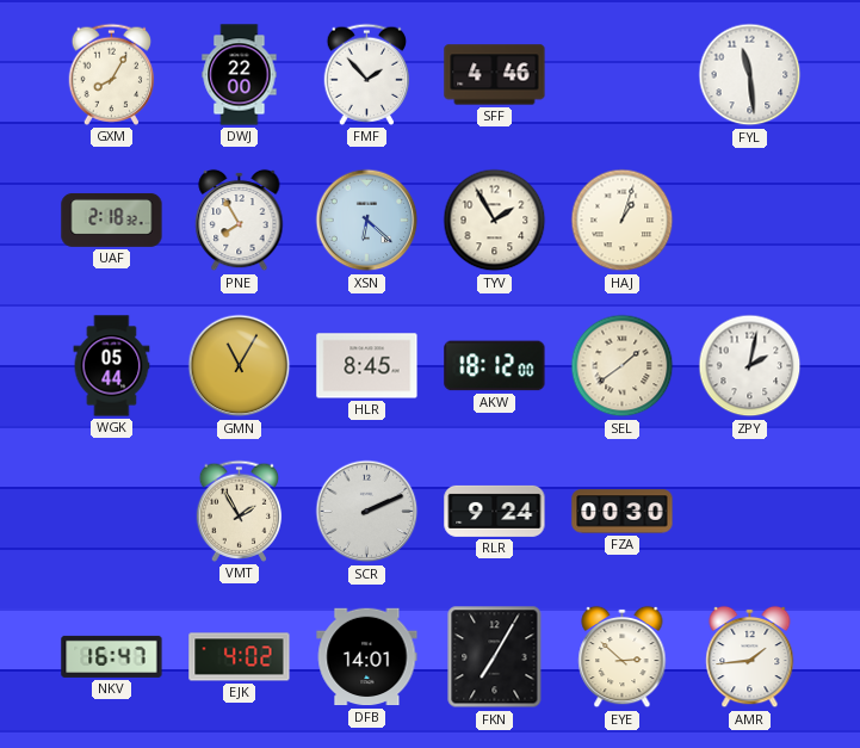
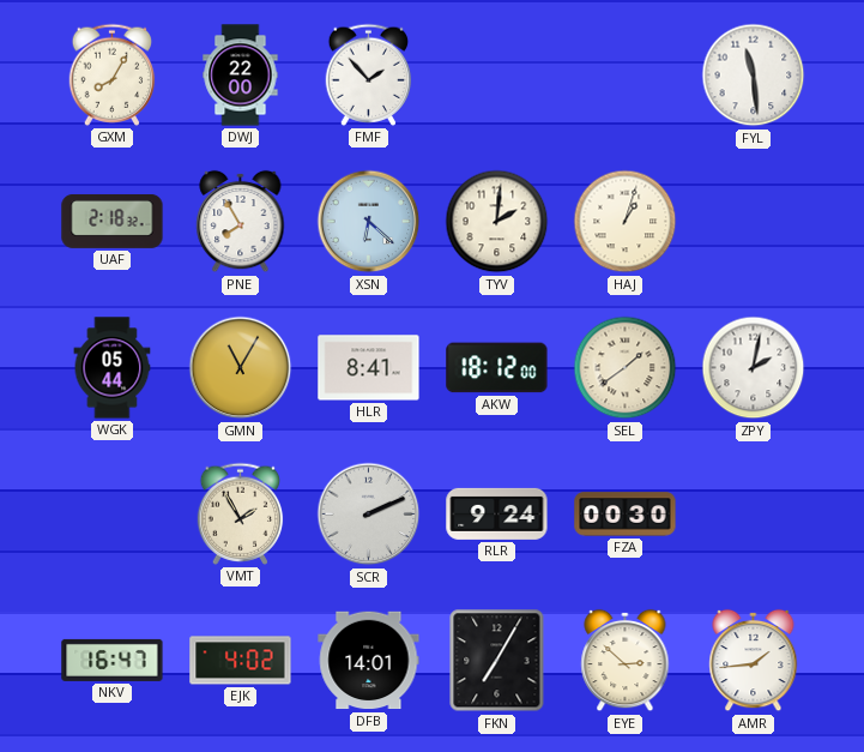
SFF: 4:46 -> none
TYV: 1:55 -> 2:01
HLR: 8:45 -> 8:41
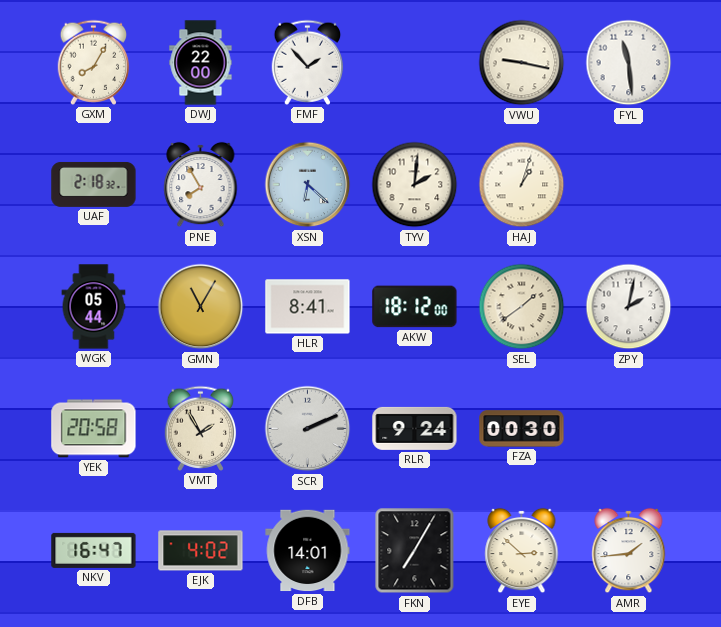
VWU: none -> 9:17
YEK: none -> 20:58
